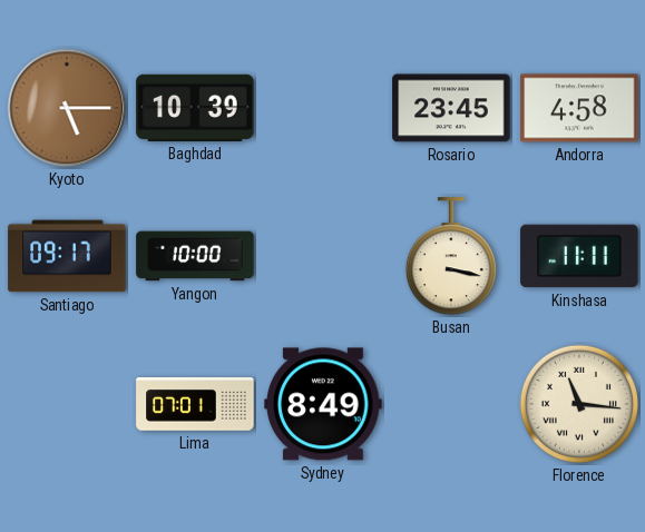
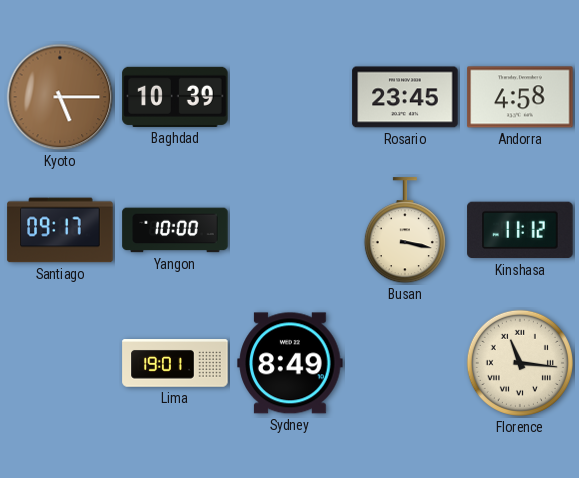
Kinshasa: 11:11 -> 11:12
Lima: 07:01 -> 19:01
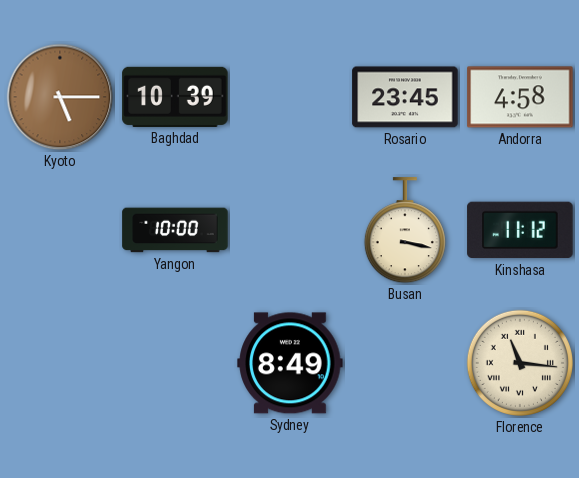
Santiago: 09:17 -> none
Lima: 19:01 -> none
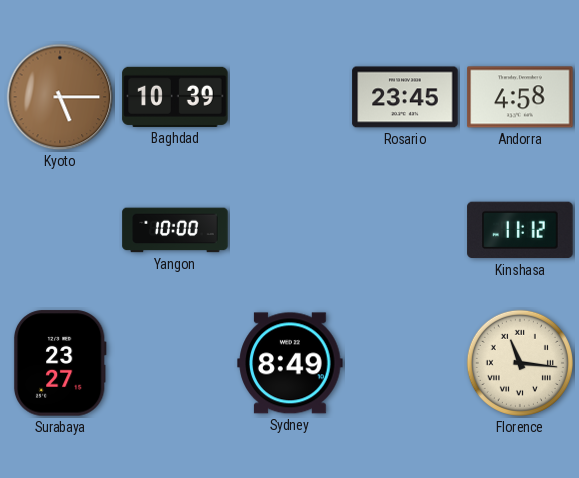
Busan: 3:17 -> none
Surabaya: none -> 23:27
